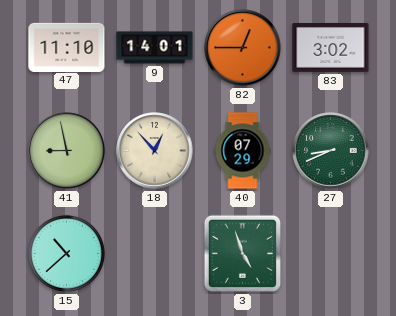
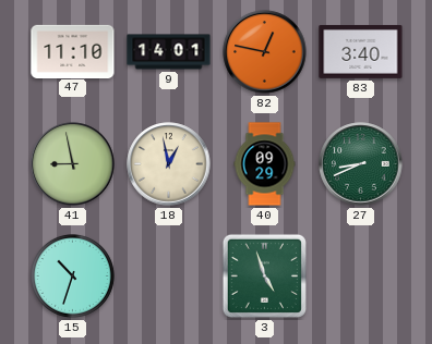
82: 12:45 -> 12:47
83: 3:02 -> 3:40
18: 12:53 -> 12:58
40: 07:29 -> 09:29
15: 10:38 -> 10:33
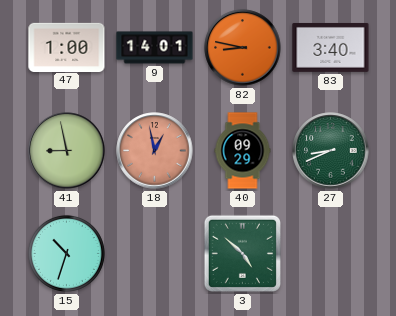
47: 11:10 -> 1:00
82: 12:47 -> 8:47
18 dial: cream -> salmon
3: 4:57 -> 4:52
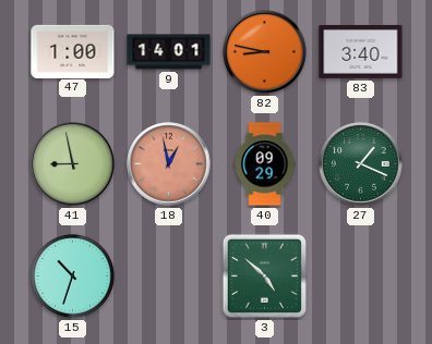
27: 8:41 -> 1:19
